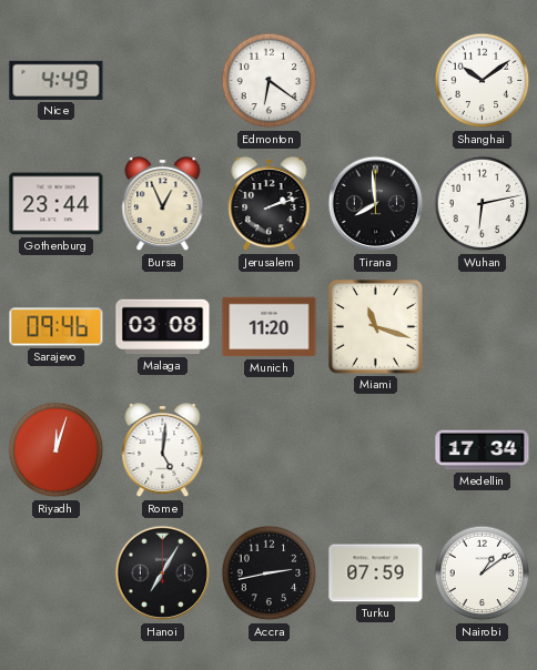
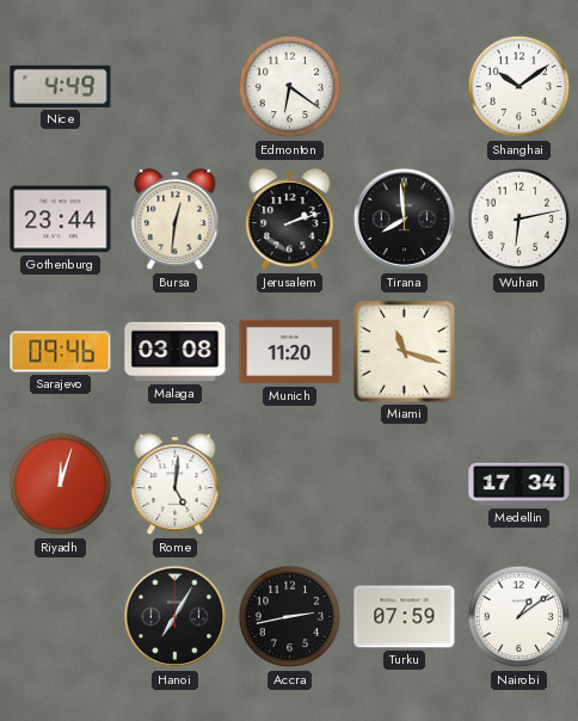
Bursa: 12:56 -> 12:31
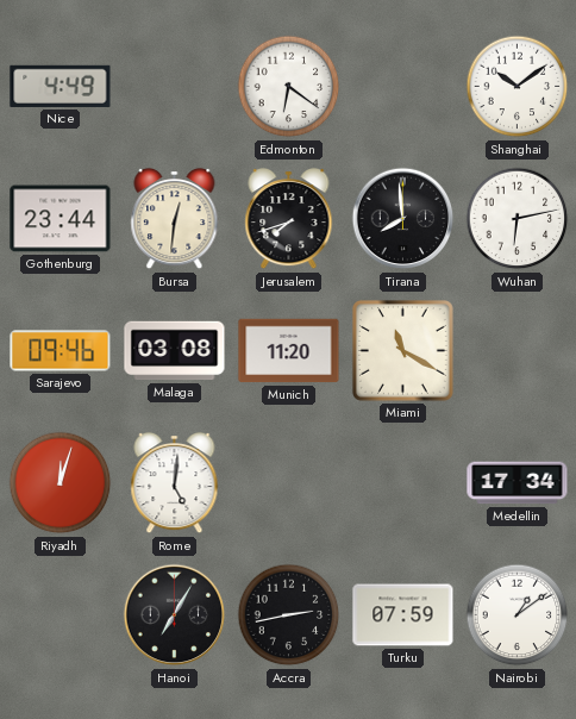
Jerusalem: 2:12 -> 7:42
Miami: 11:18 -> 11:20
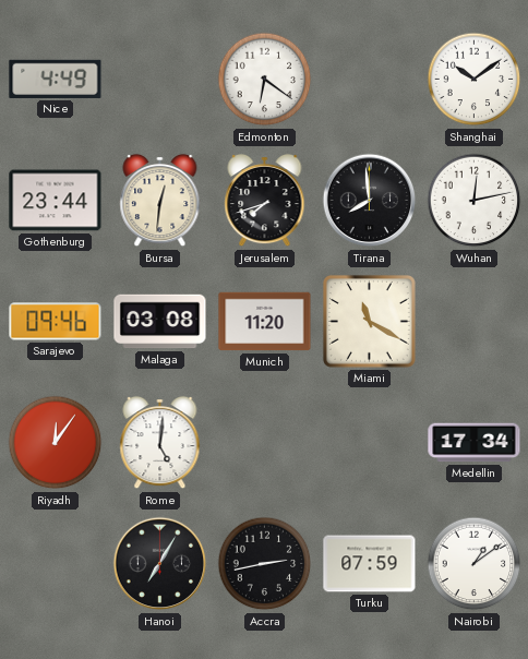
Wuhan: 6:13 -> 12:13
Riyadh: 12:03 -> 12:06
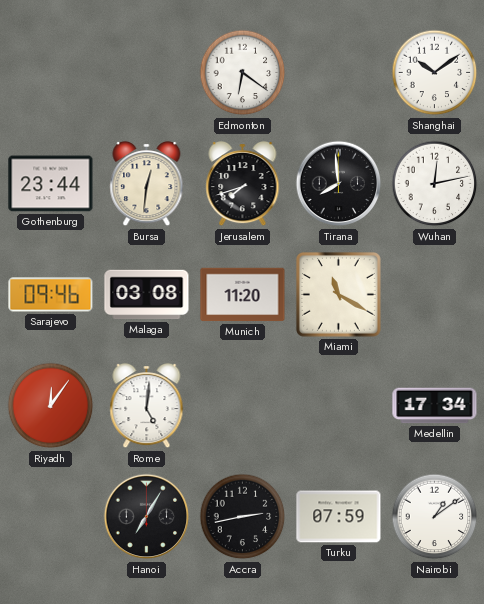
Nice: 4:49 -> none
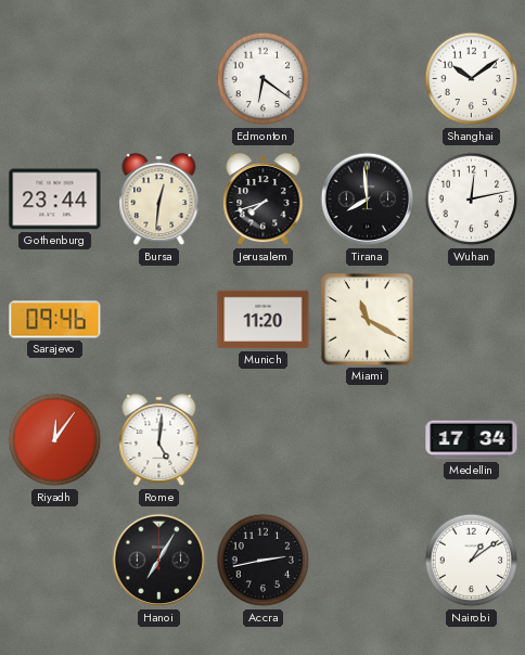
Malaga: 03:08 -> none
Turku: 07:59 -> none
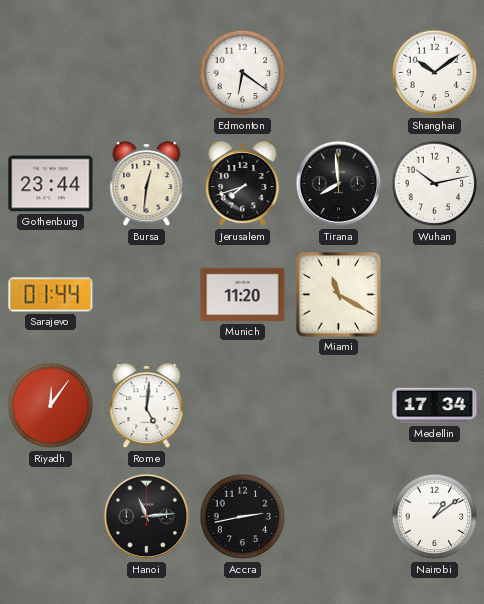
Wuhan: 12:13 -> 10:13
Sarajevo: 09:46 -> 01:44
Hanoi: 7:05 -> 11:14
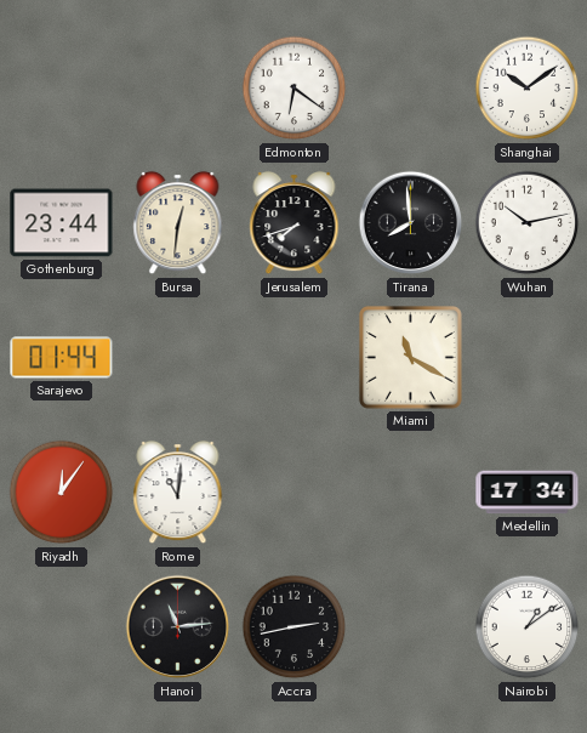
Munich: 11:20 -> none
Rome: 5:01 -> 11:01
